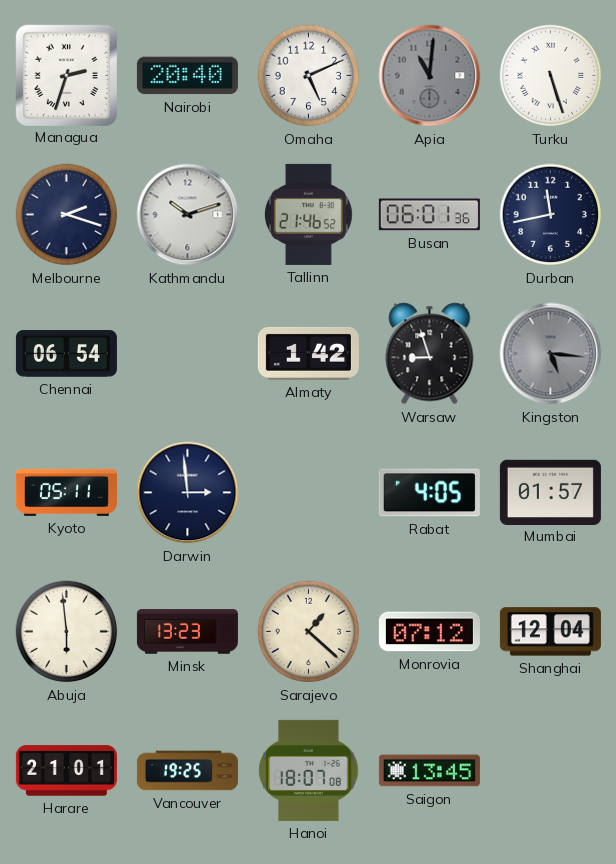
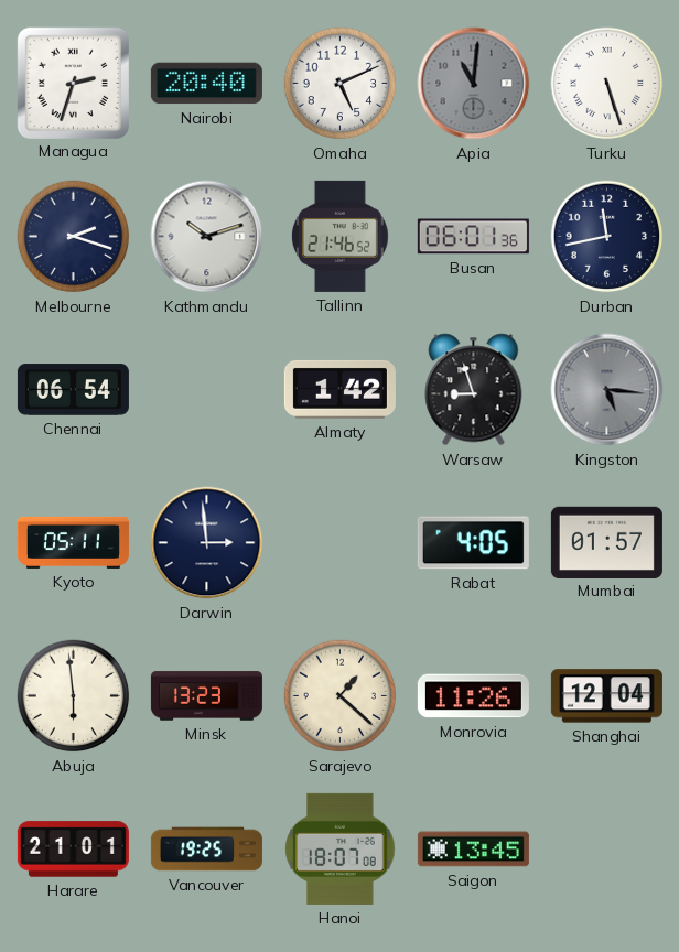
Monrovia: 07:12 -> 11:26
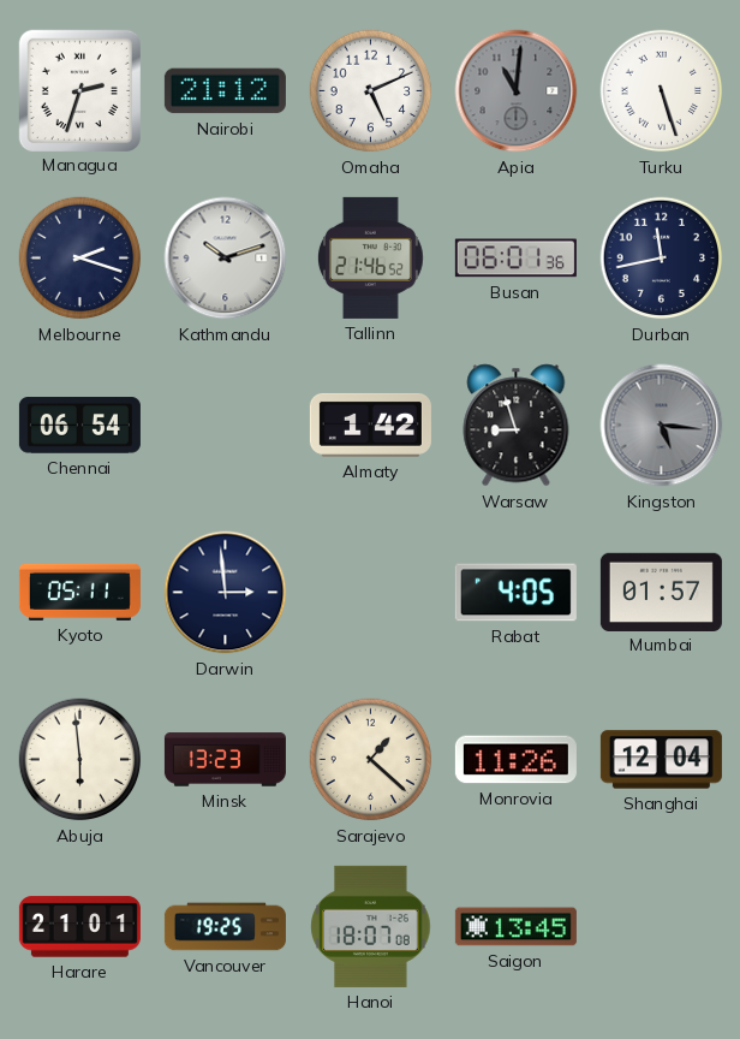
Nairobi: 20:40 -> 21:12
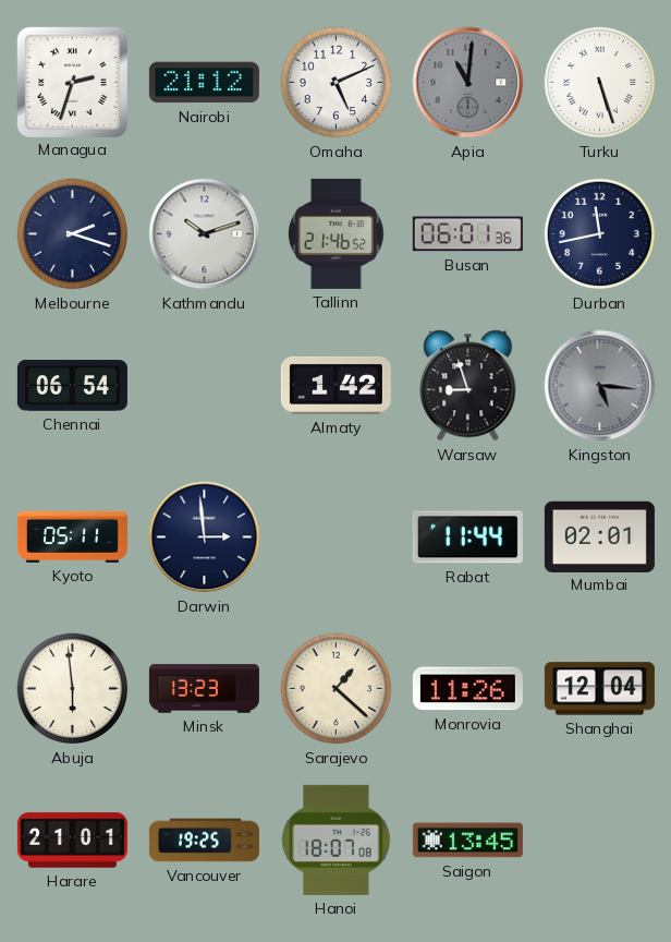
Rabat: 4:05 -> 11:44
Mumbai: 01:57 -> 02:01
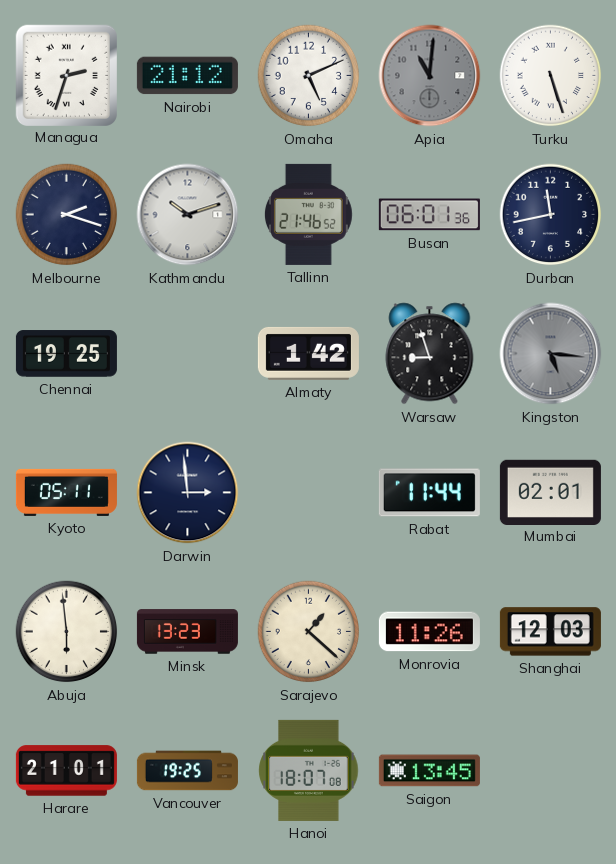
Chennai: 06:54 -> 19:25
Shanghai: 12:04 -> 12:03
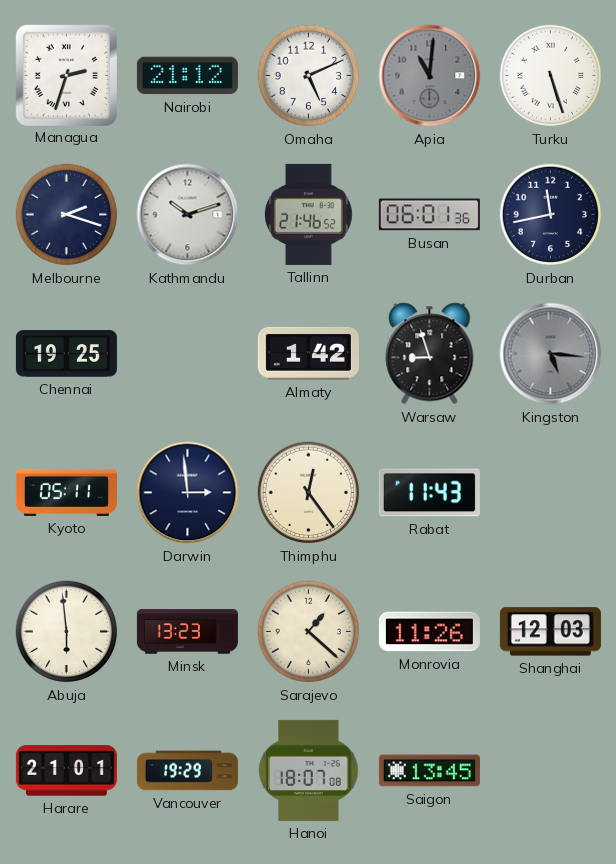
Thimphu: none -> 12:24
Rabat: 11:44 -> 11:43
Mumbai: 02:01 -> none
Vancouver: 19:25 -> 19:29
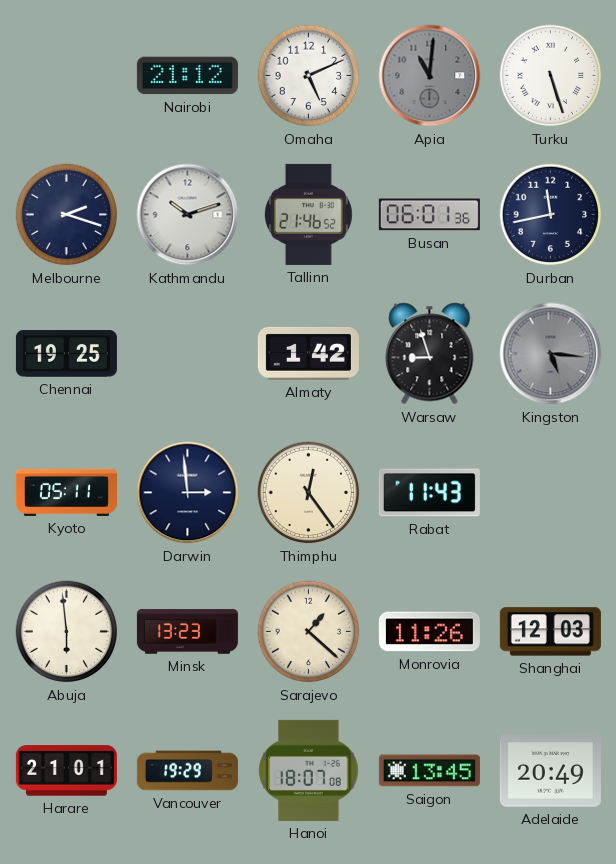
Managua: 2:33 -> none
Adelaide: none -> 20:49
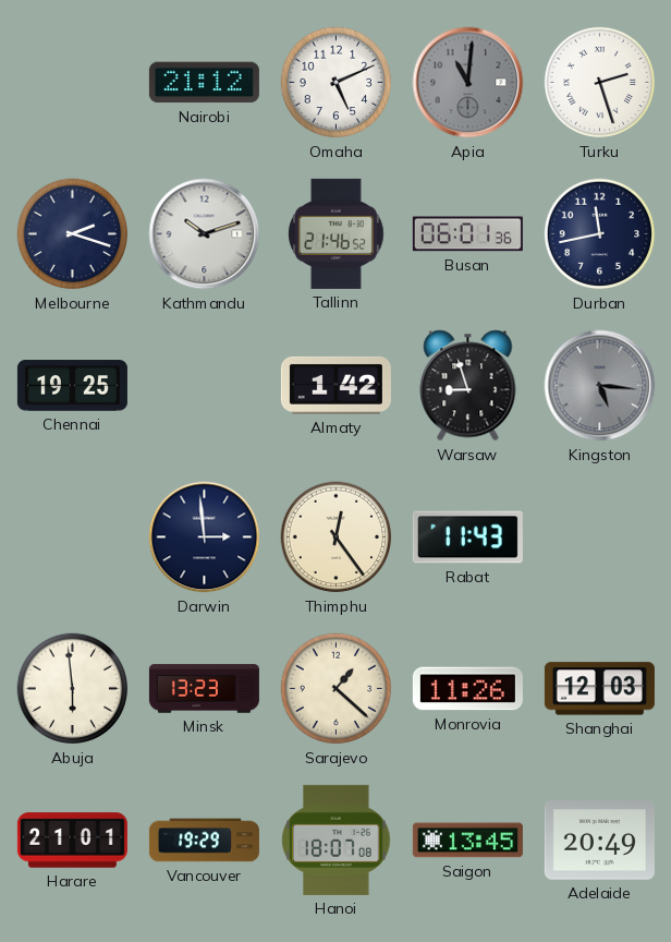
Turku: 5:27 -> 2:27
Kyoto: 05:11 -> none
